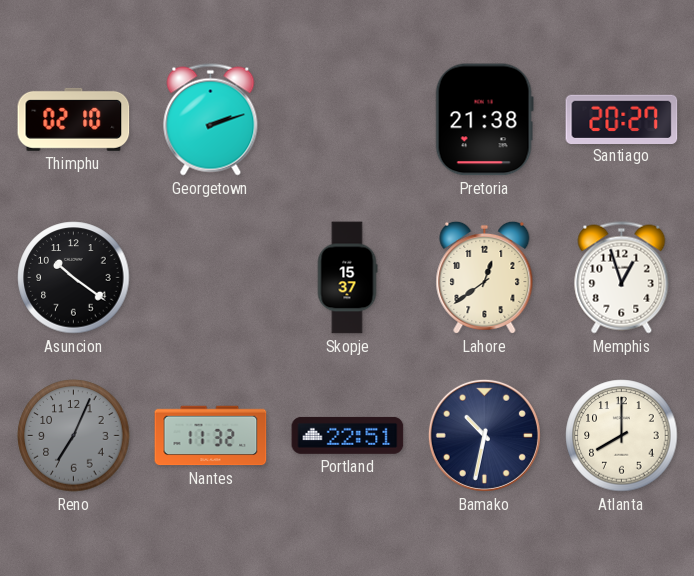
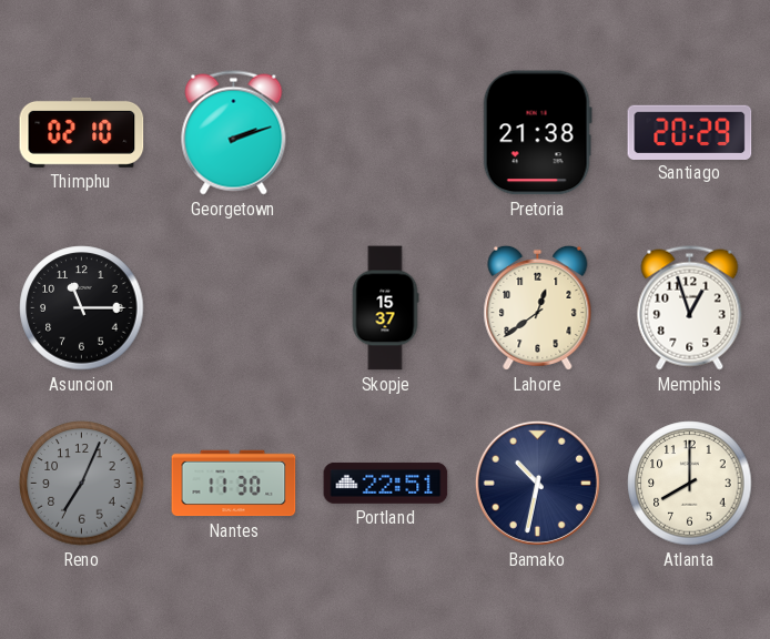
Santiago: 20:27 -> 20:29
Asuncion: 10:21 -> 11:15
Nantes: 11:32 -> 11:30
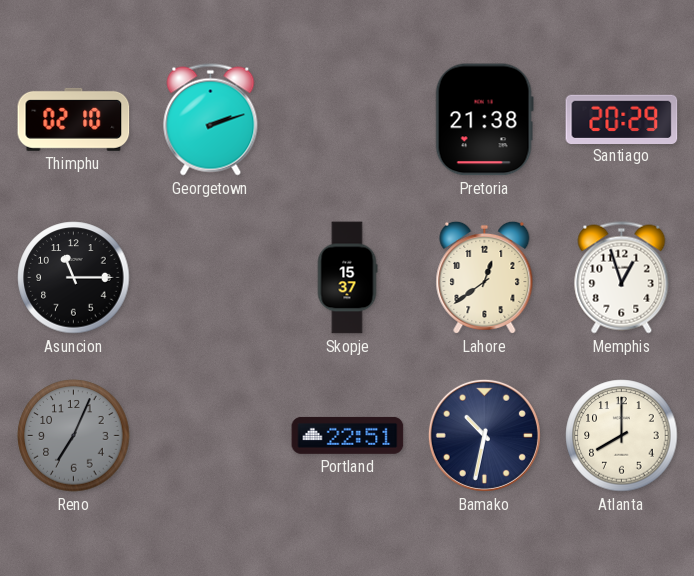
Nantes: 11:30 -> none
